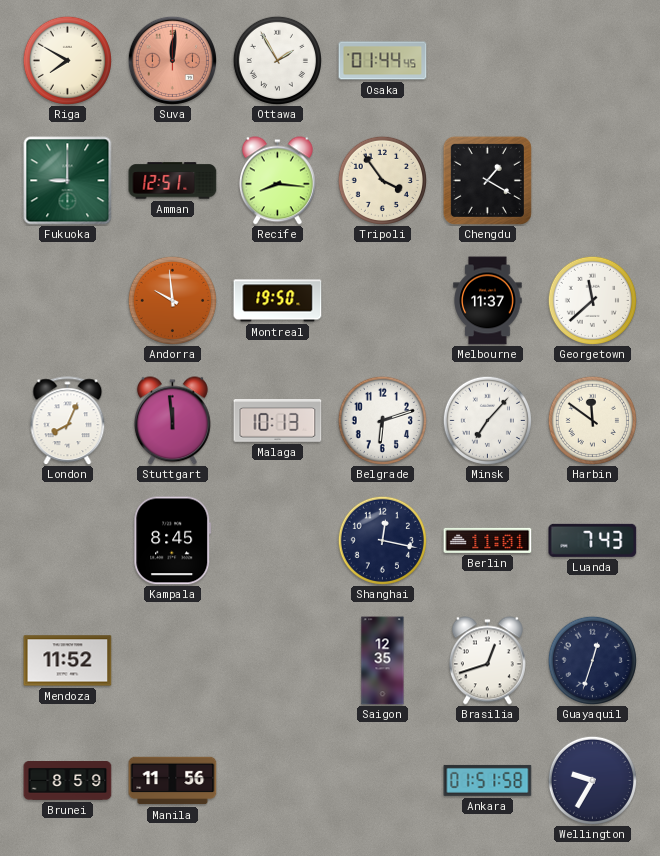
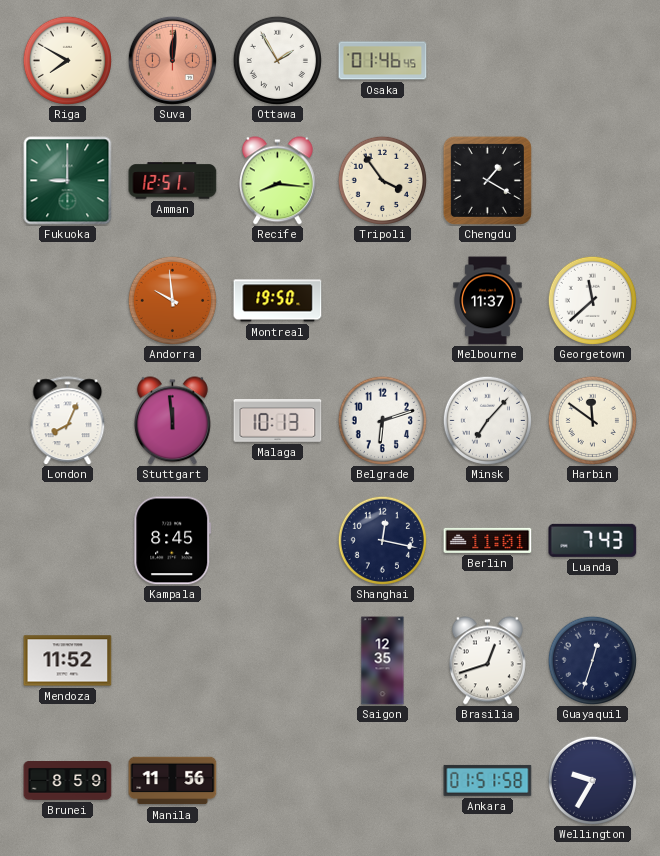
Osaka: 01:44 -> 01:46
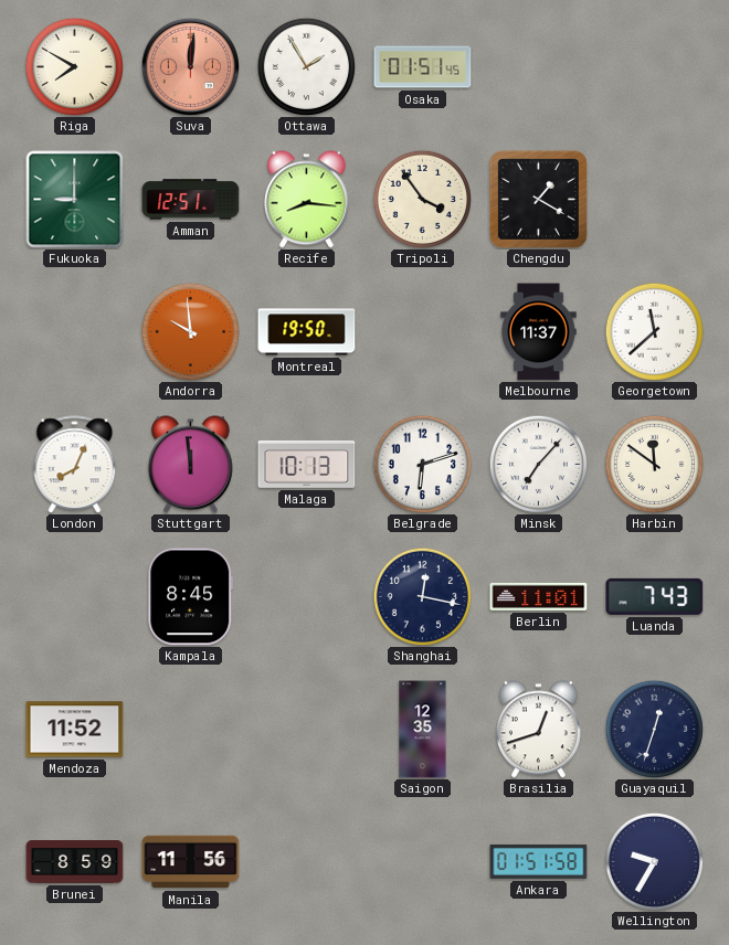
Osaka: 01:46 -> 01:51
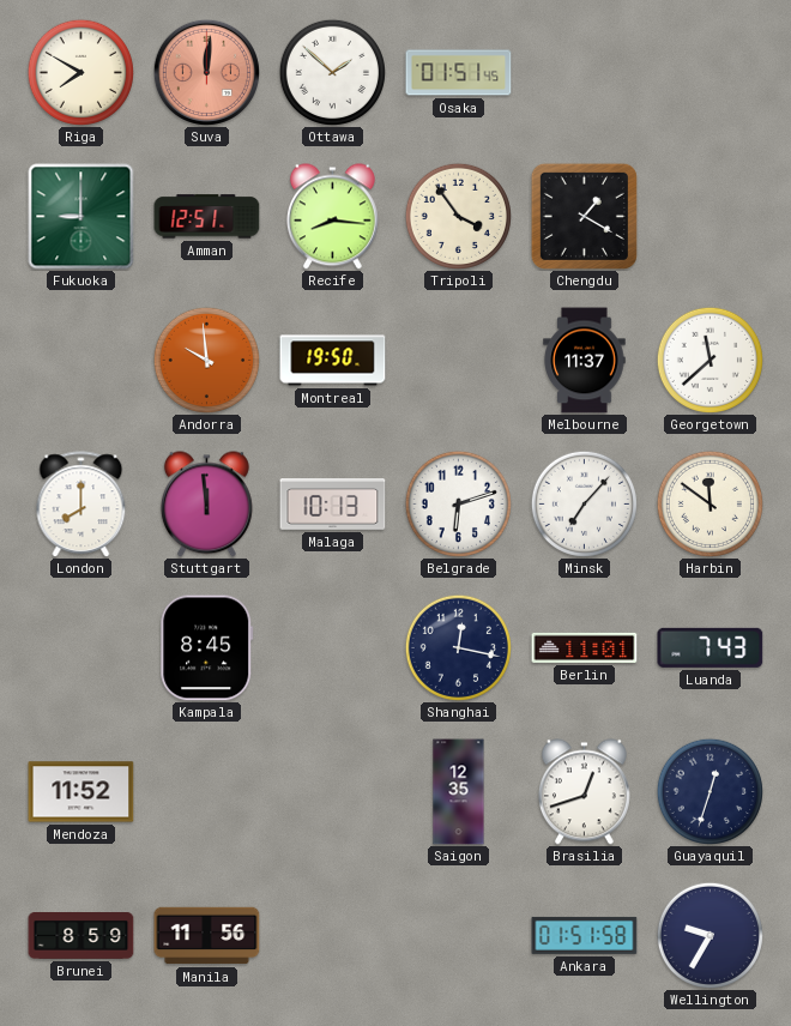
Ottawa: 1:55 -> 1:52
London: 8:04 -> 8:00
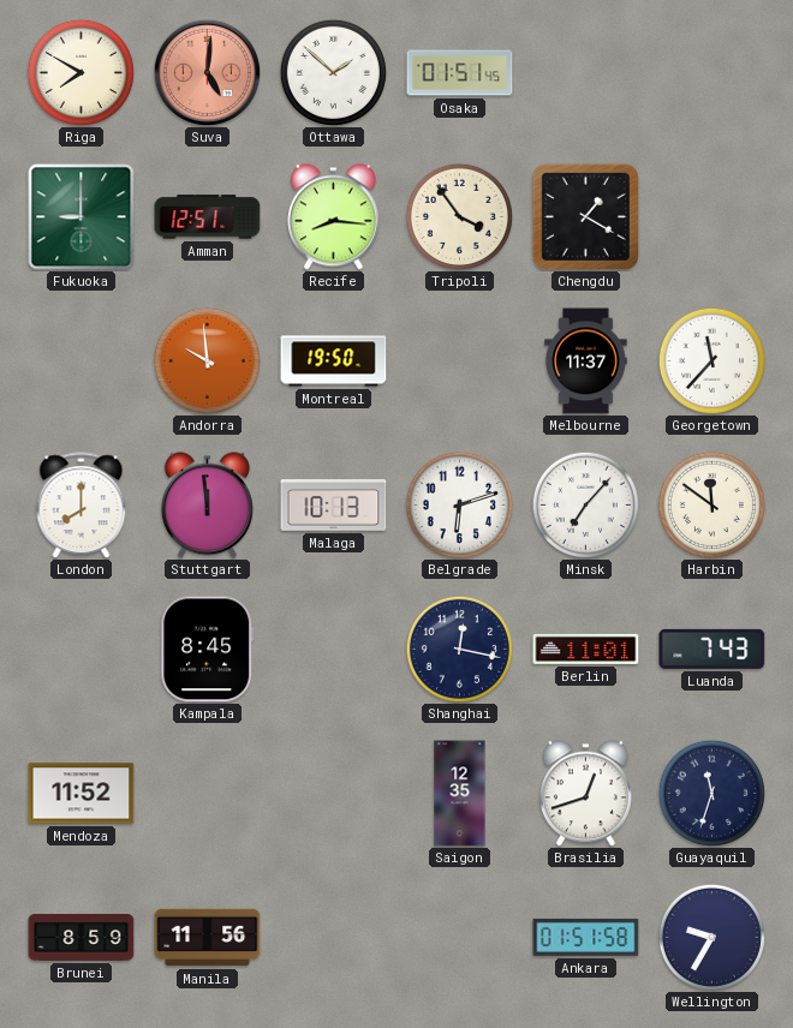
Suva: 12:01 -> 5:01
Georgetown: 11:38 -> 11:37
Guayaquil: 12:33 -> 11:33
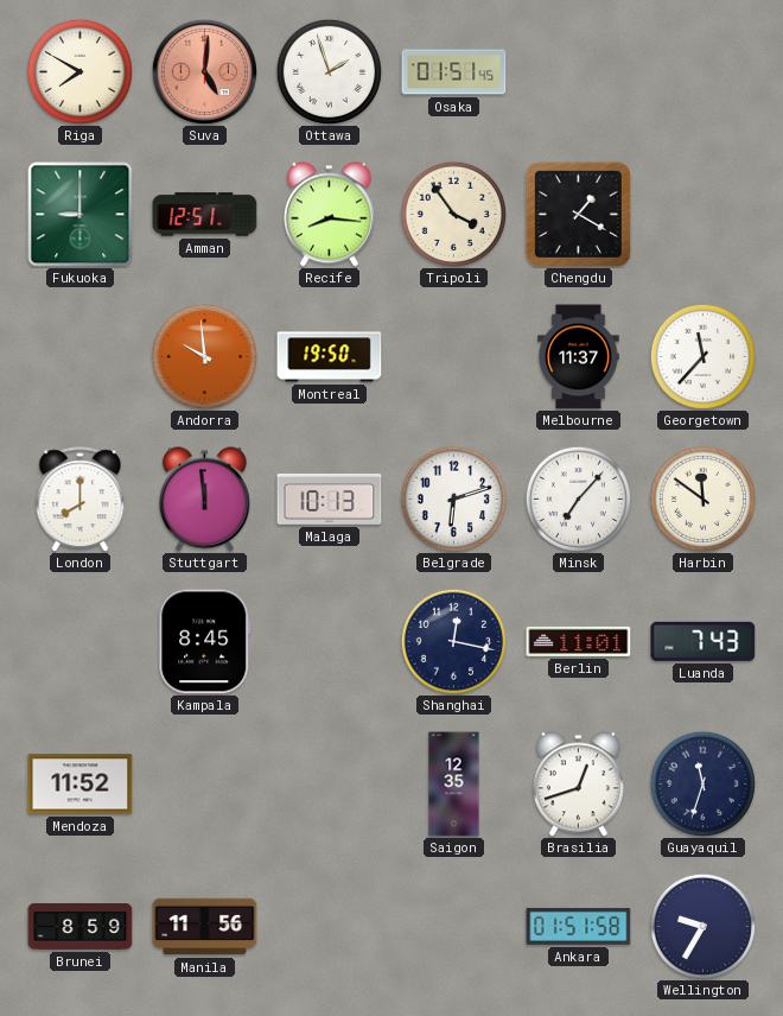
Ottawa: 1:52 -> 1:57
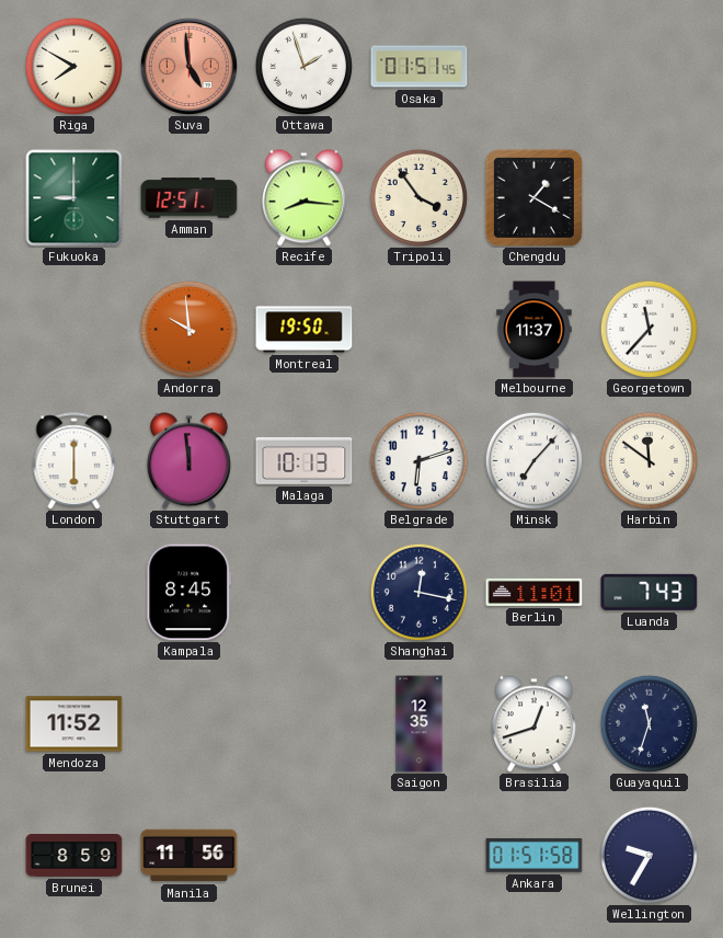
Suva: 5:01 -> 4:59
London: 8:00 -> 6:00
